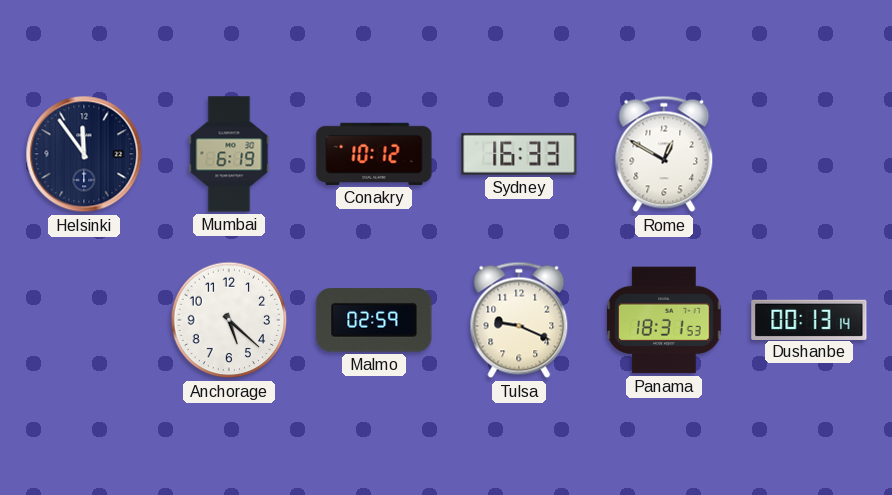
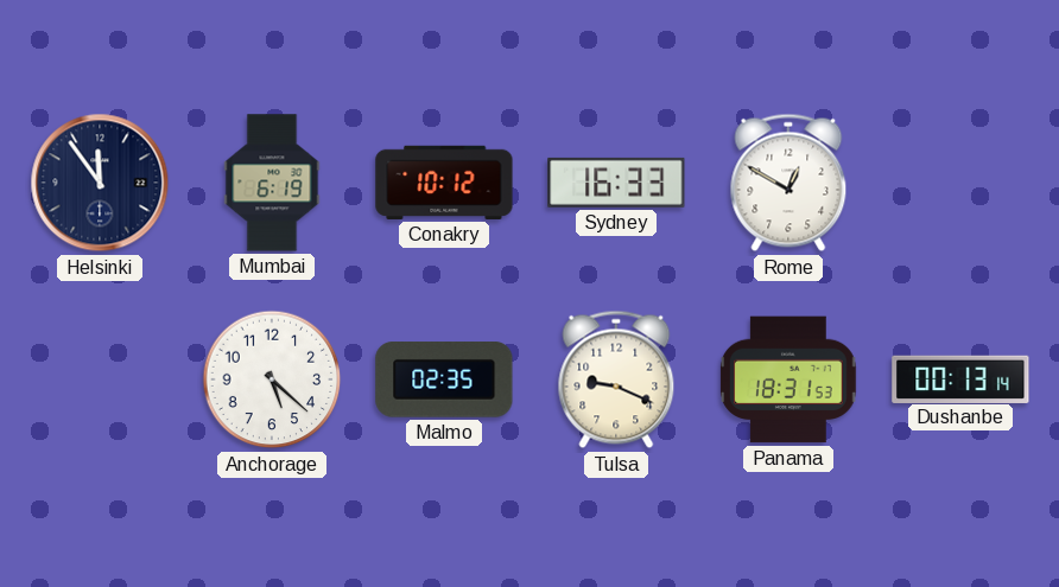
Malmo: 02:59 -> 02:35
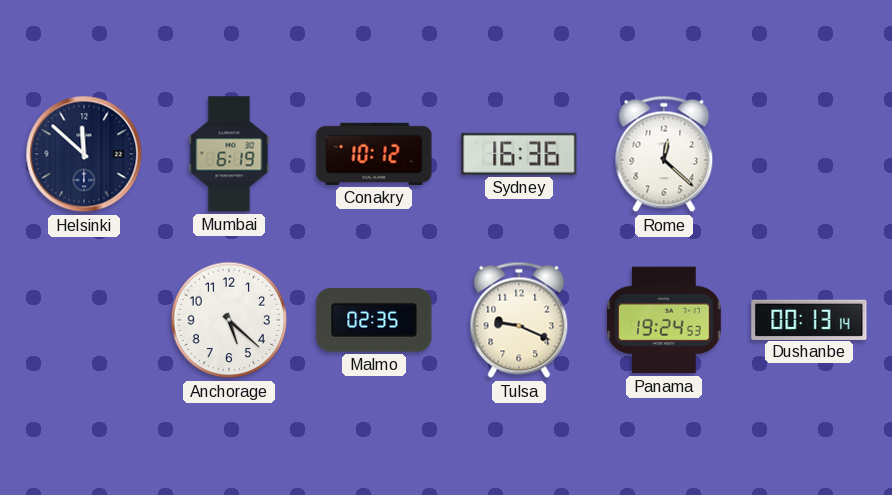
Helsinki: 11:54 -> 11:52
Sydney: 16:33 -> 16:36
Rome: 12:50 -> 12:22
Panama: 18:31 -> 19:24
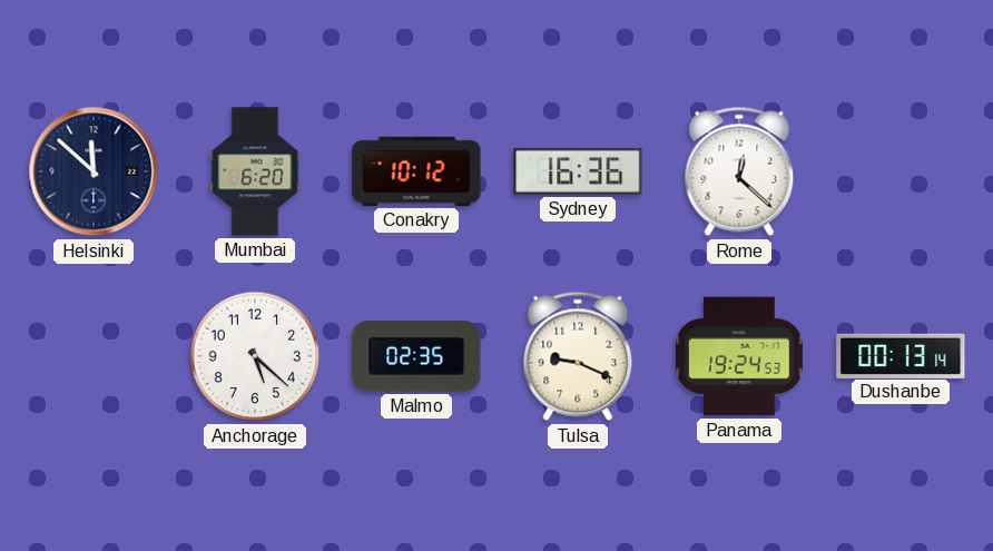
Mumbai: 6:19 -> 6:20
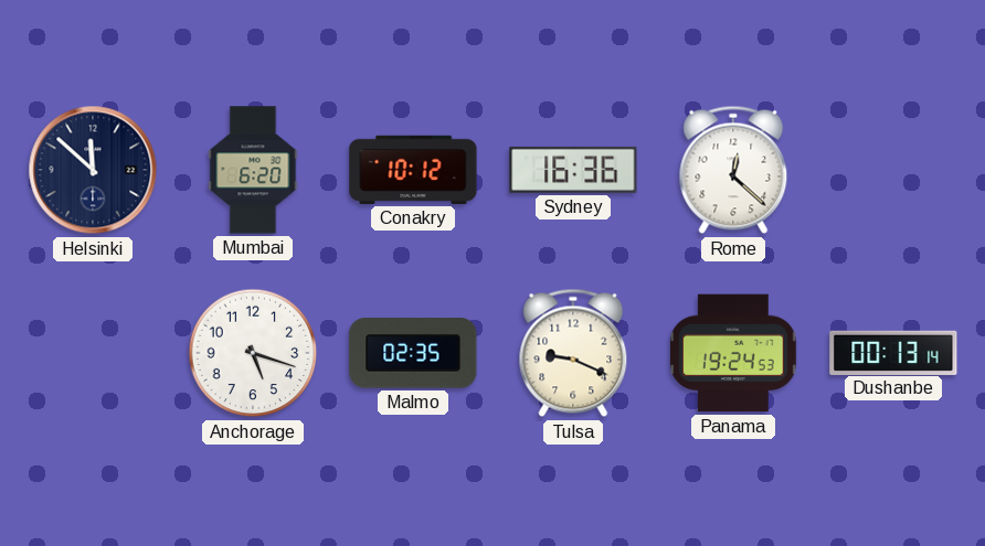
Anchorage: 5:22 -> 5:18
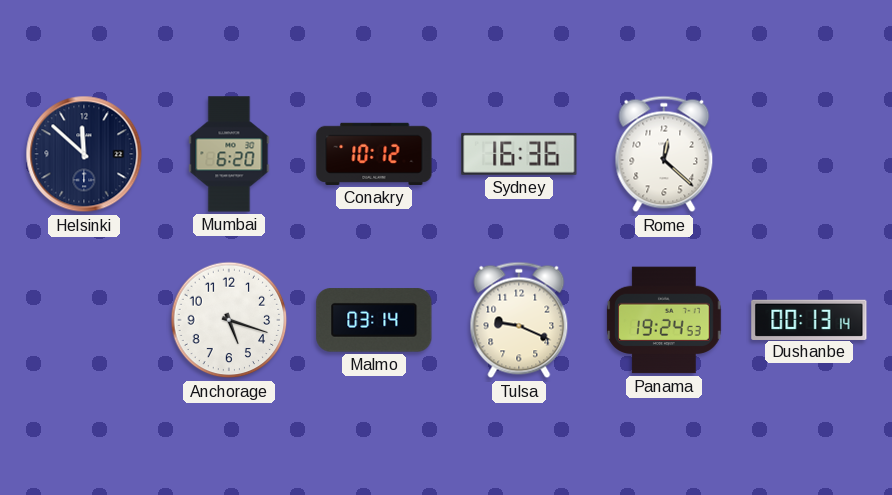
Malmo: 02:35 -> 03:14
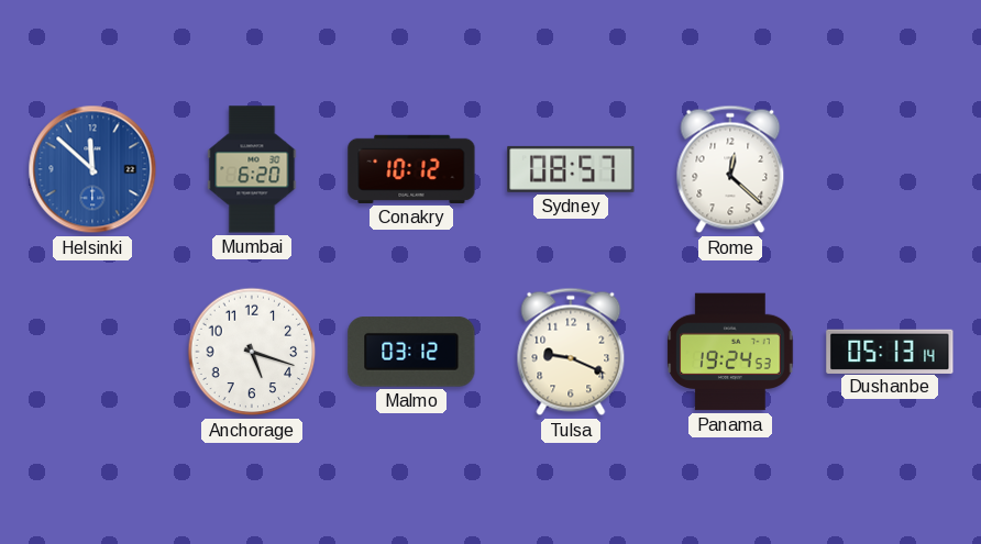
Helsinki dial: navy -> blue
Sydney: 16:36 -> 08:57
Malmo: 03:14 -> 03:12
Dushanbe: 00:13 -> 05:13
